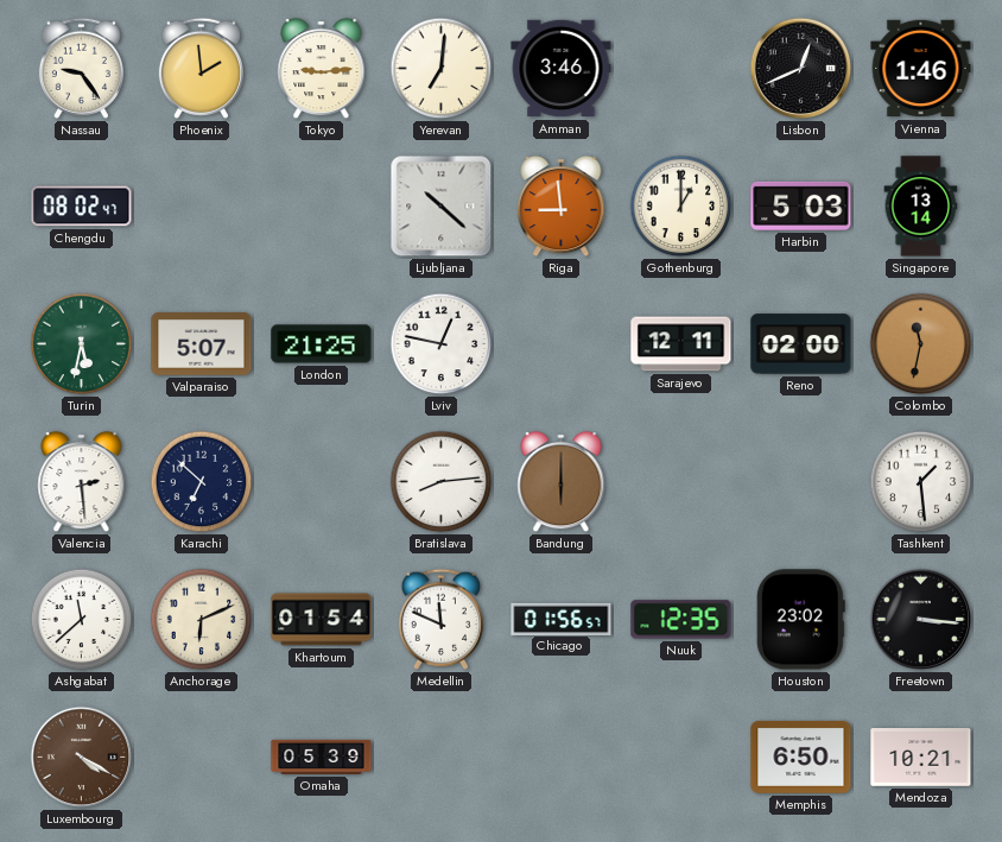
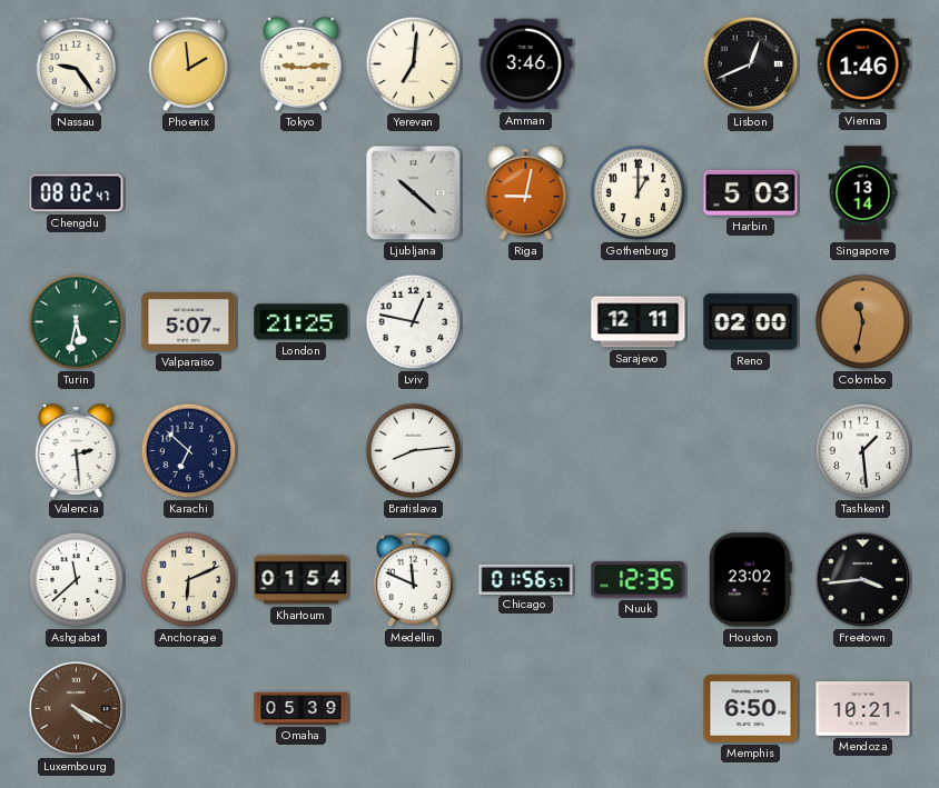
Riga: 8:59 -> 9:02
Bandung: 6:00 -> none
Freetown: 3:16 -> 3:44
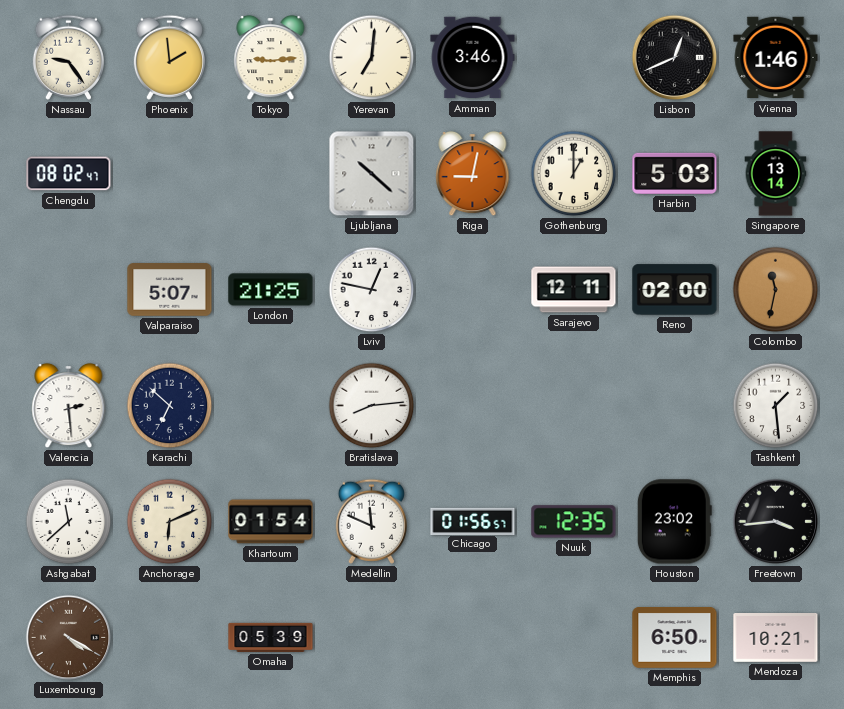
Turin: 5:32 -> none
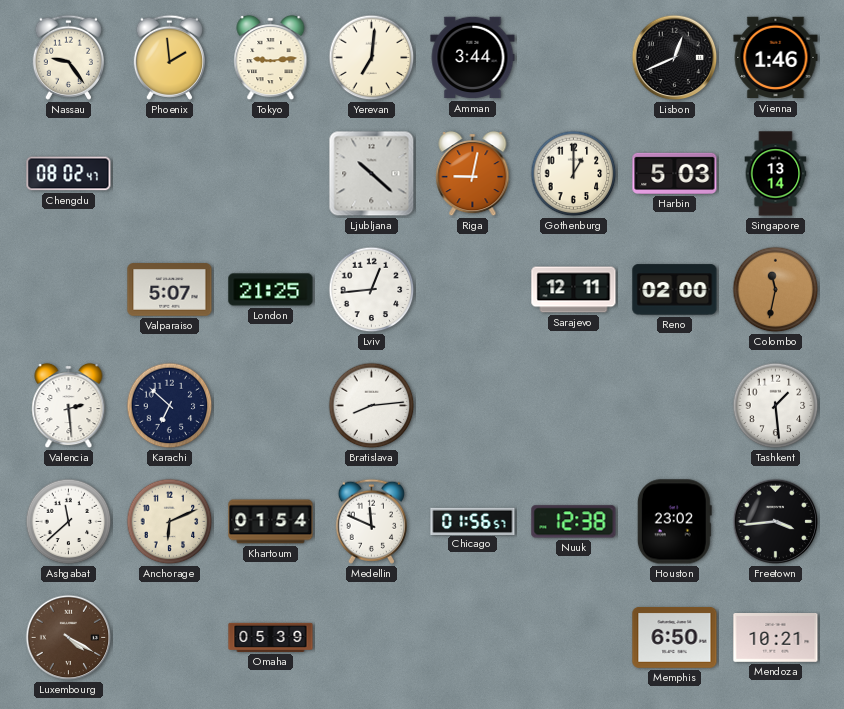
Amman: 3:46 -> 3:44
Lviv: 12:47 -> 12:44
Nuuk: 12:35 -> 12:38
